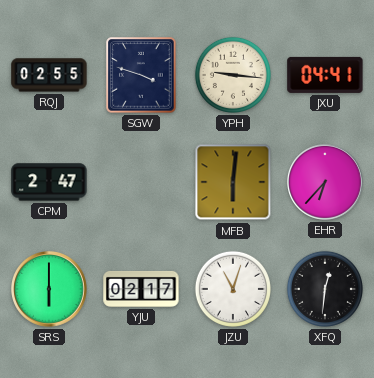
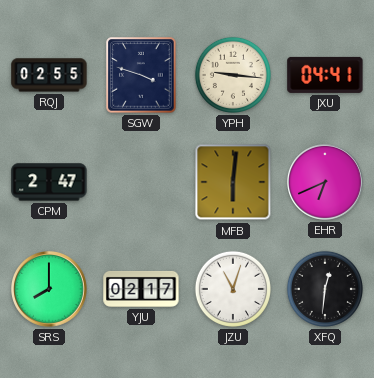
EHR: 6:37 -> 6:41
SRS: 6:00 -> 8:00
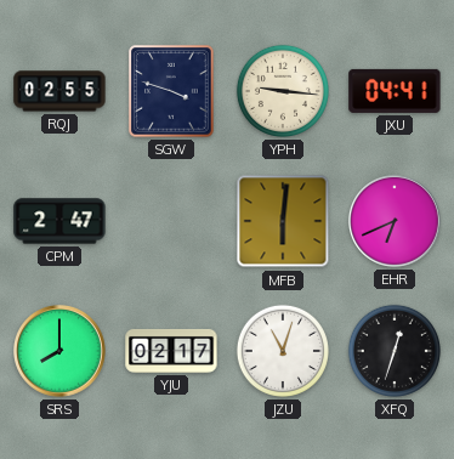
XFQ: 12:31 -> 12:33
